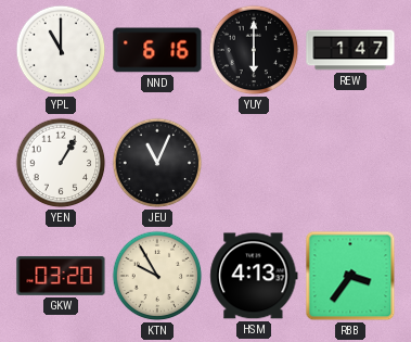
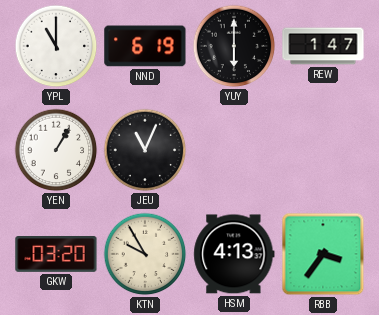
NND: 6:16 -> 6:19
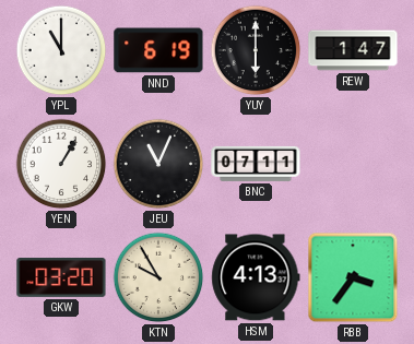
BNC: none -> 07:11
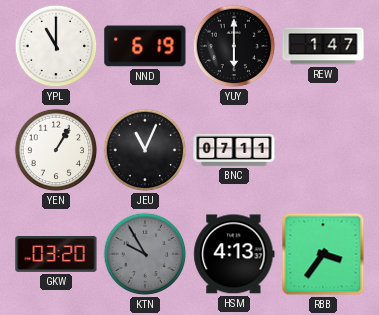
KTN dial: cream -> grey
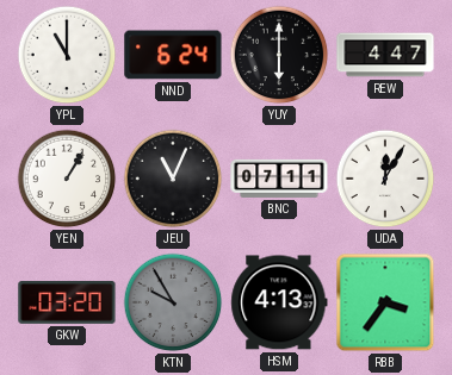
NND: 6:19 -> 6:24
REW: 1:47 -> 4:47
UDA: none -> 12:05
